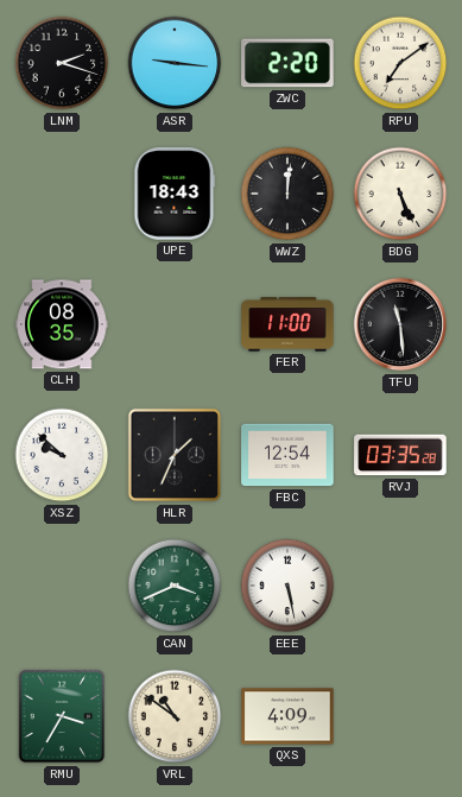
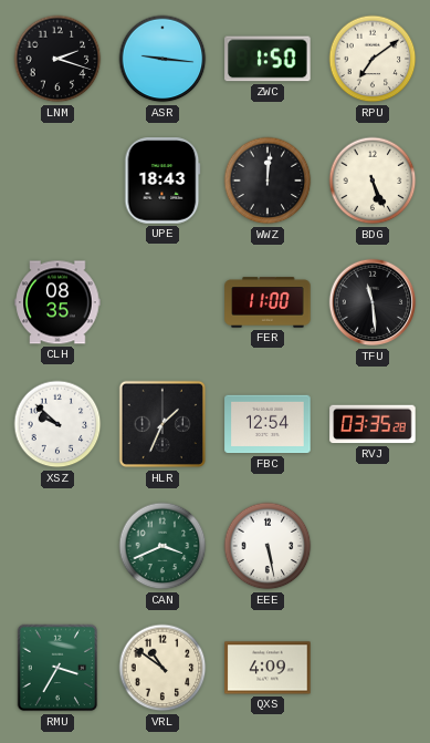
ZWC: 2:20 -> 1:50
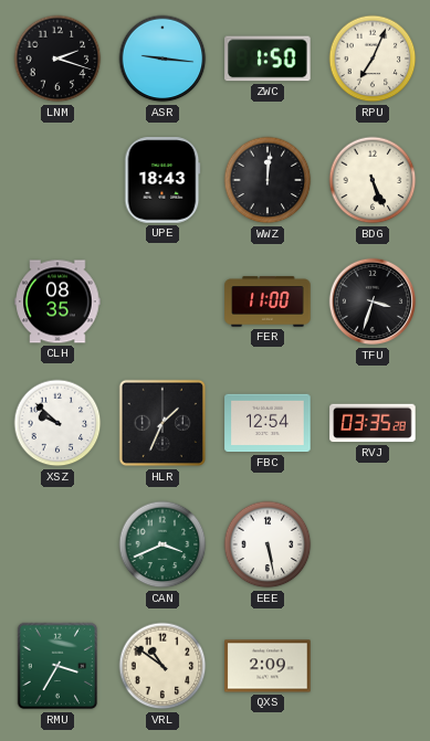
RPU: 7:09 -> 7:04
TFU: 11:29 -> 3:33
QXS: 4:09 -> 2:09
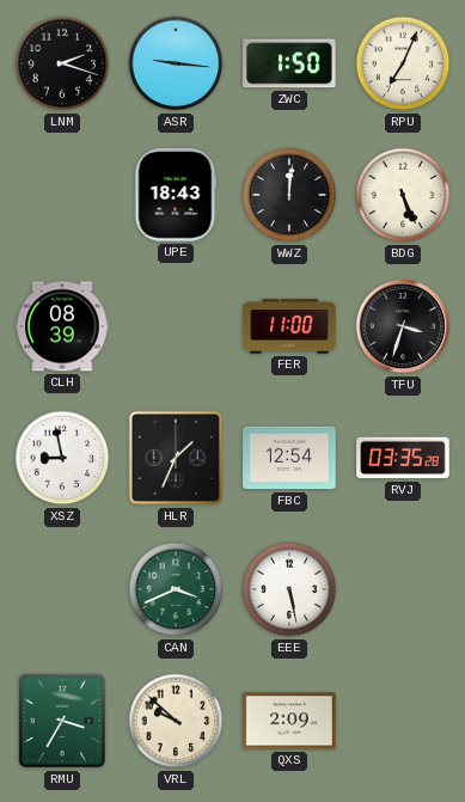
CLH: 08:35 -> 08:39
XSZ: 9:52 -> 8:58
VRL: 10:51 -> 9:52
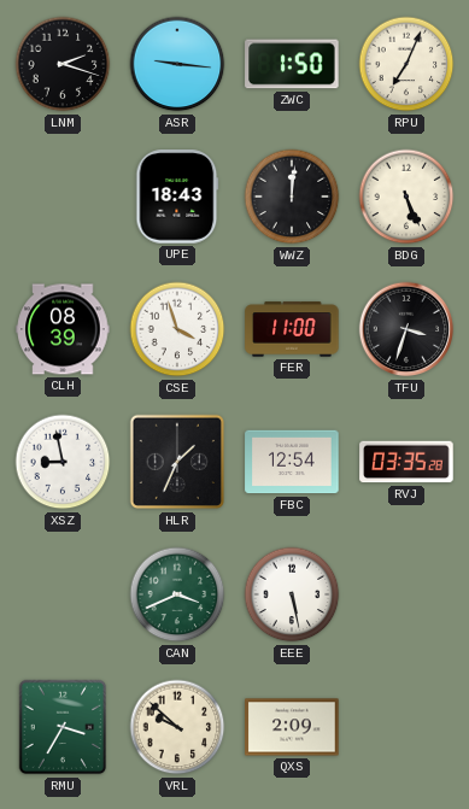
CSE: none -> 3:57
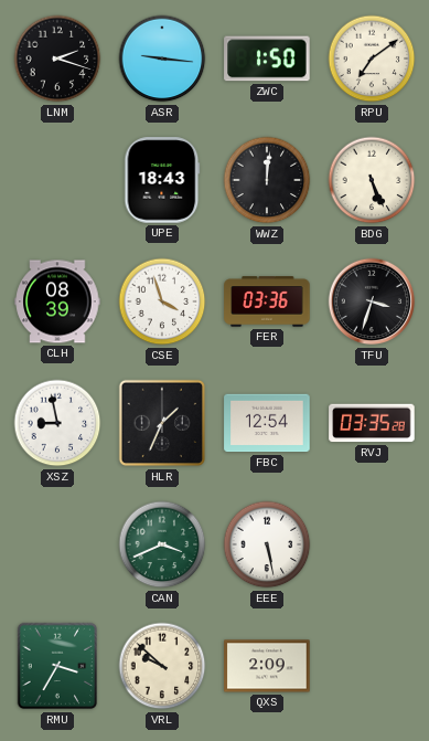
RPU: 7:04 -> 7:09
FER: 11:00 -> 03:36
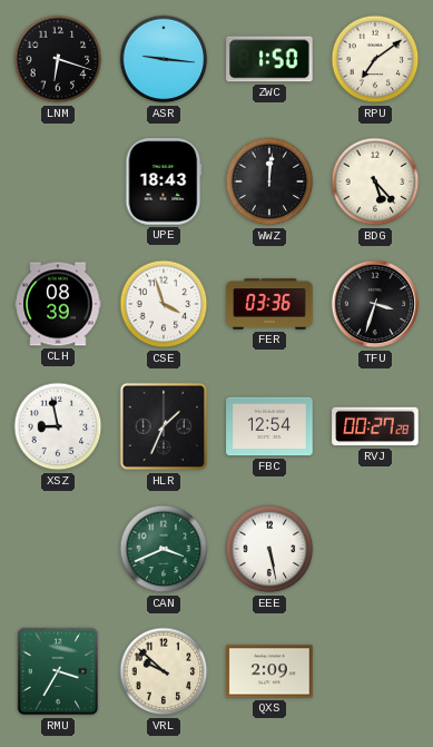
LNM: 2:18 -> 6:18
BDG: 5:26 -> 5:23
RVJ: 03:35 -> 00:27
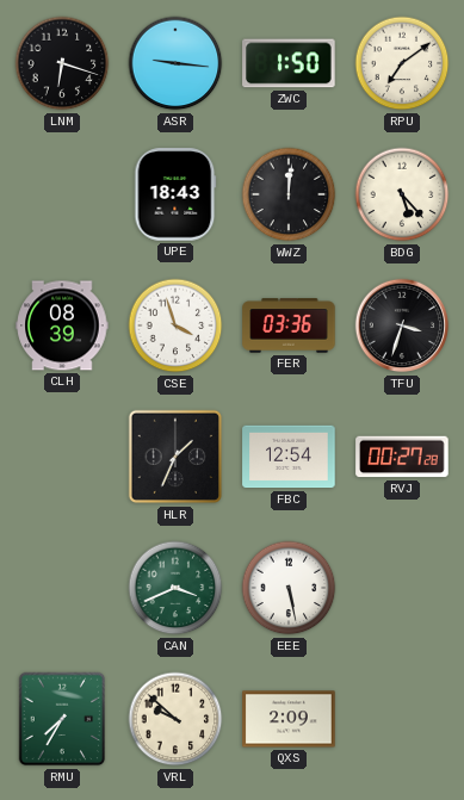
XSZ: 8:58 -> none
RMU: 3:35 -> 7:35
